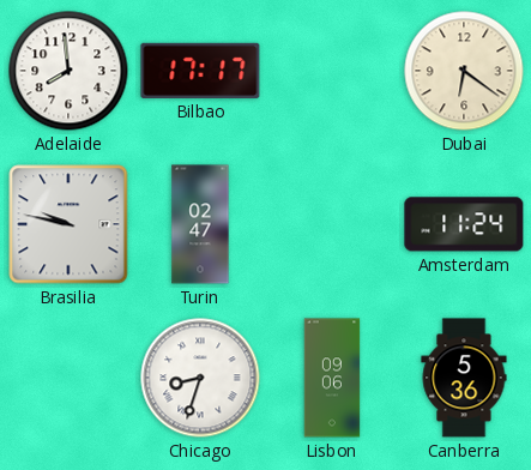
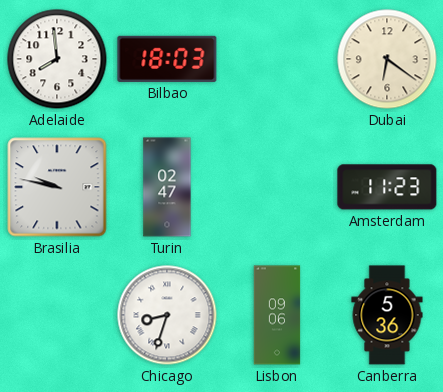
Bilbao: 17:17 -> 18:03
Amsterdam: 11:24 -> 11:23
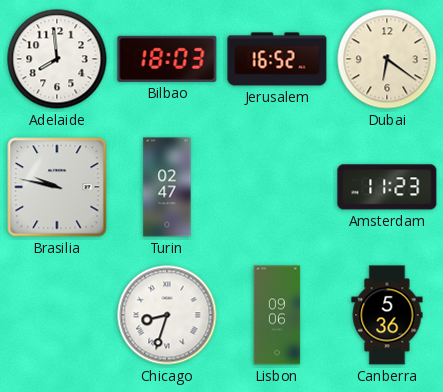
Jerusalem: none -> 16:52
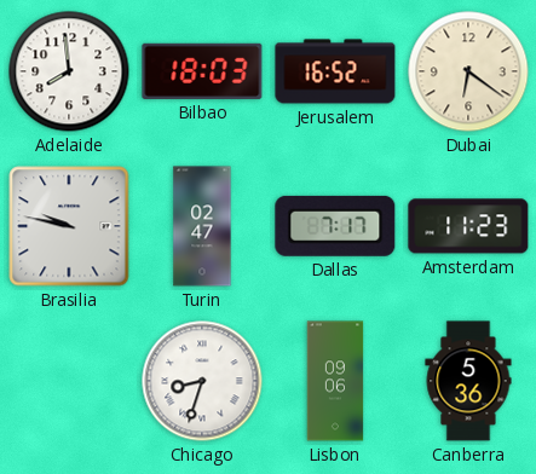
Dallas: none -> 7:17
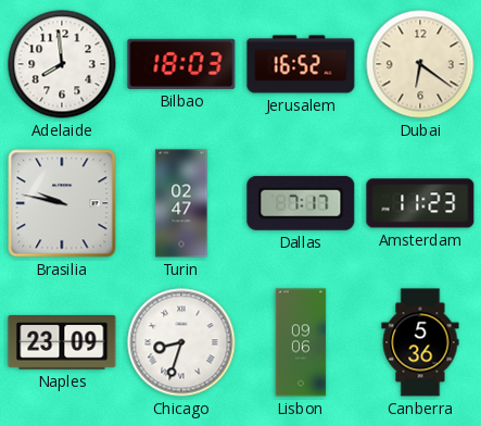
Naples: none -> 23:09
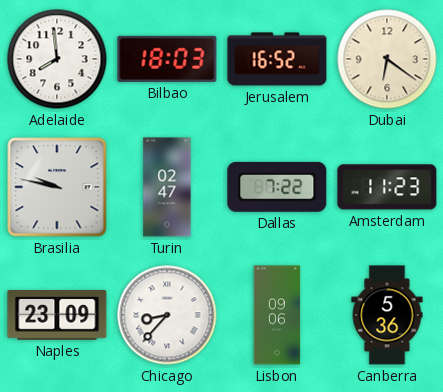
Dallas: 7:17 -> 7:22
Chicago: 8:33 -> 8:37
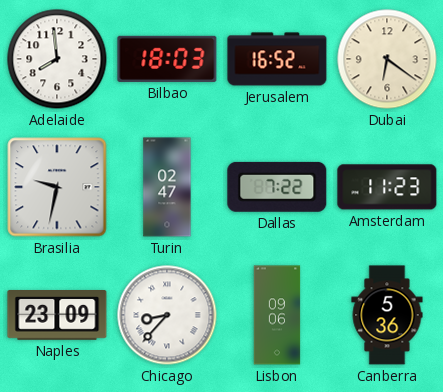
Brasilia: 9:47 -> 9:32
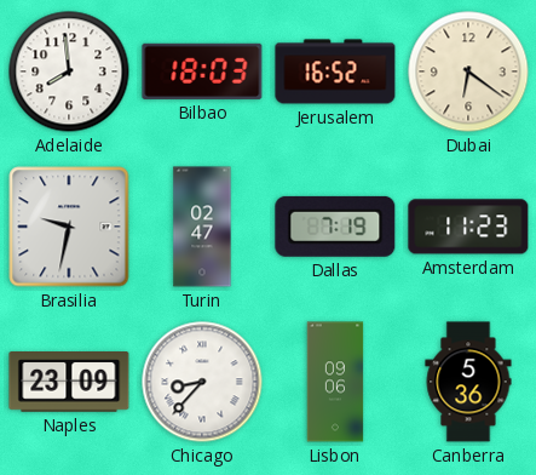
Dallas: 7:22 -> 7:19
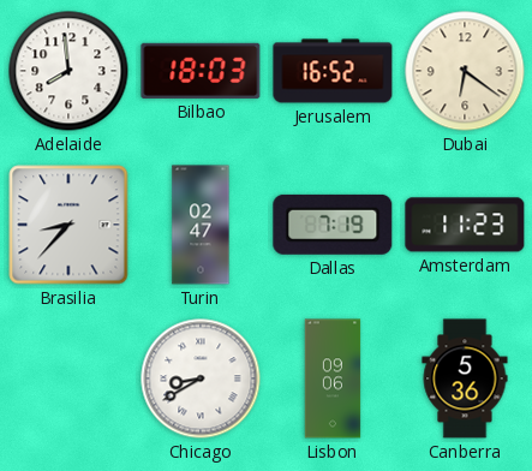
Brasilia: 9:32 -> 8:37
Naples: 23:09 -> none
Chicago: 8:37 -> 8:40
